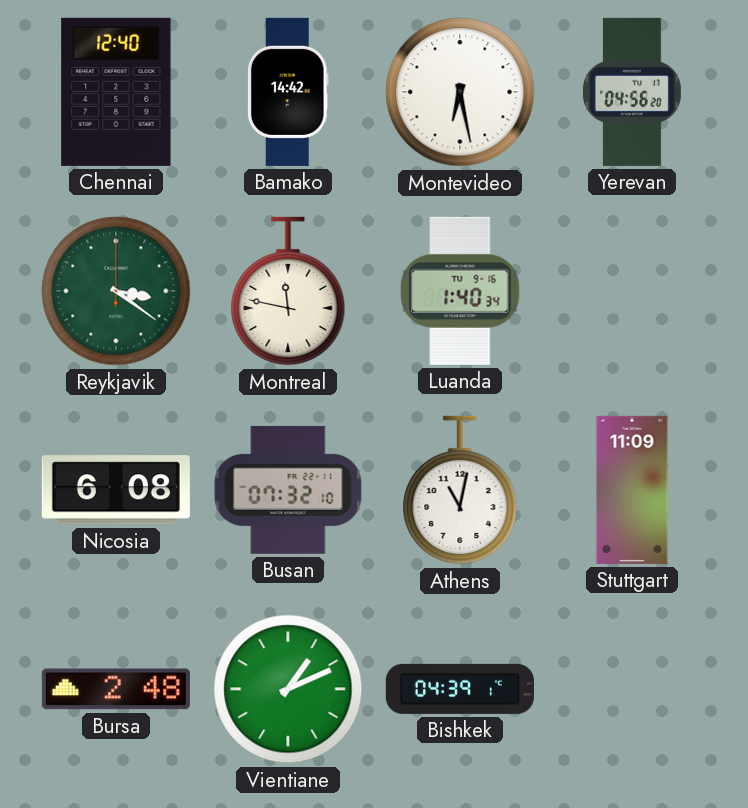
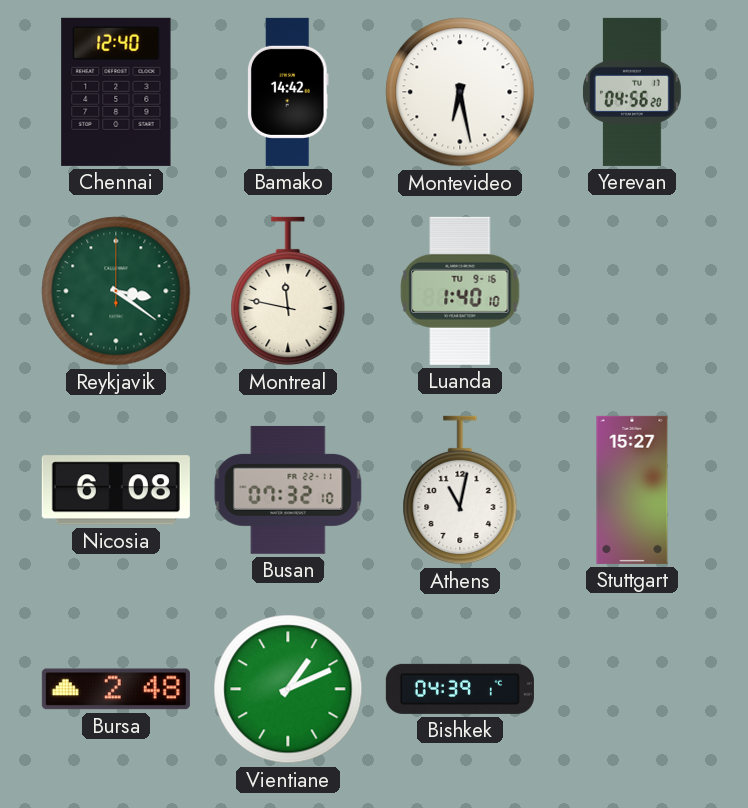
Luanda: 1:40:34 -> 1:40:10
Stuttgart: 11:09 -> 15:27
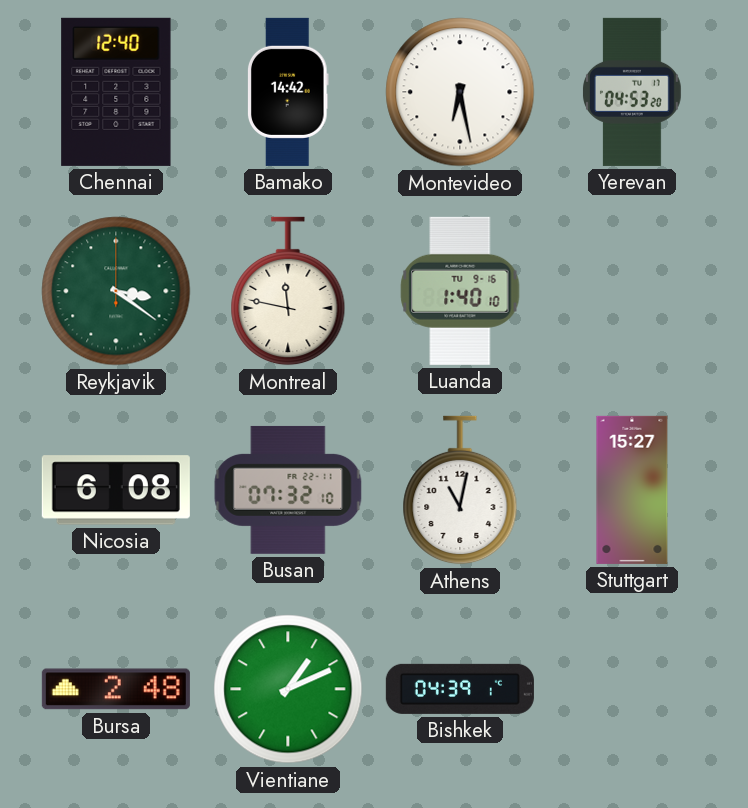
Yerevan: 04:56 -> 04:53
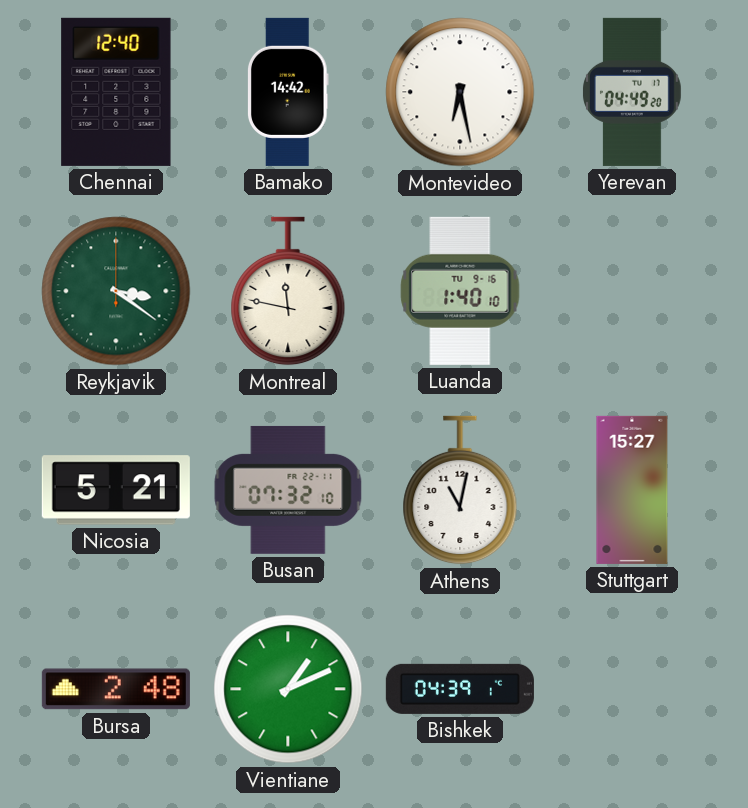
Yerevan: 04:53 -> 04:49
Nicosia: 6:08 -> 5:21
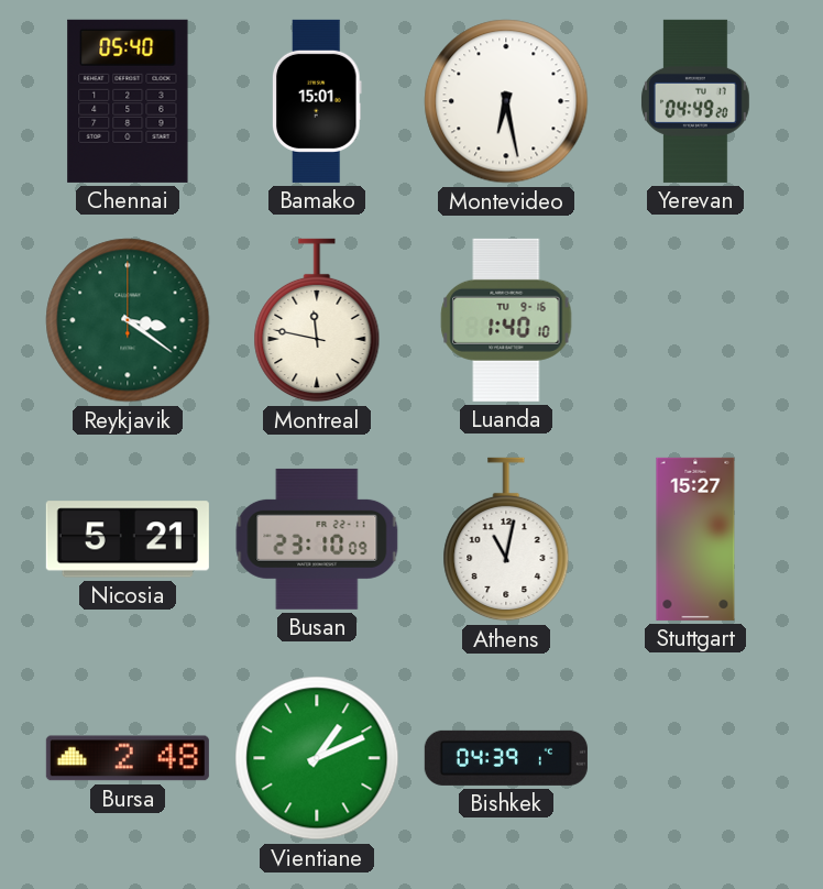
Chennai: 12:40 -> 05:40
Bamako: 14:42 -> 15:01
Busan: 07:32 -> 23:10
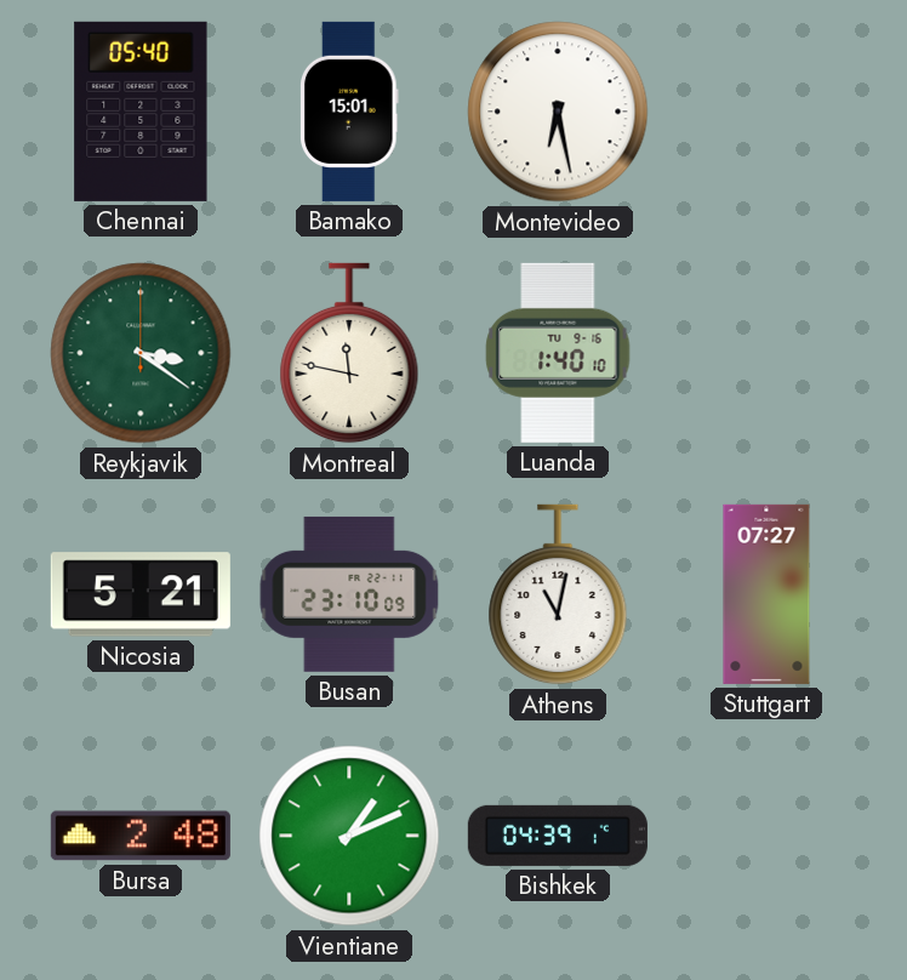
Yerevan: 04:49 -> none
Stuttgart: 15:27 -> 07:27
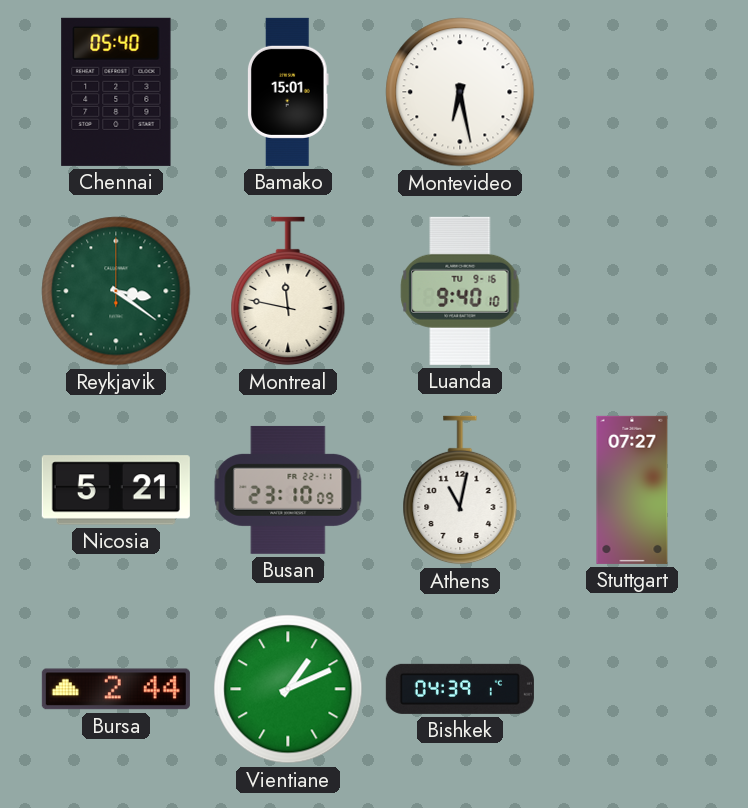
Luanda: 1:40 -> 9:40
Bursa: 2:48 -> 2:44
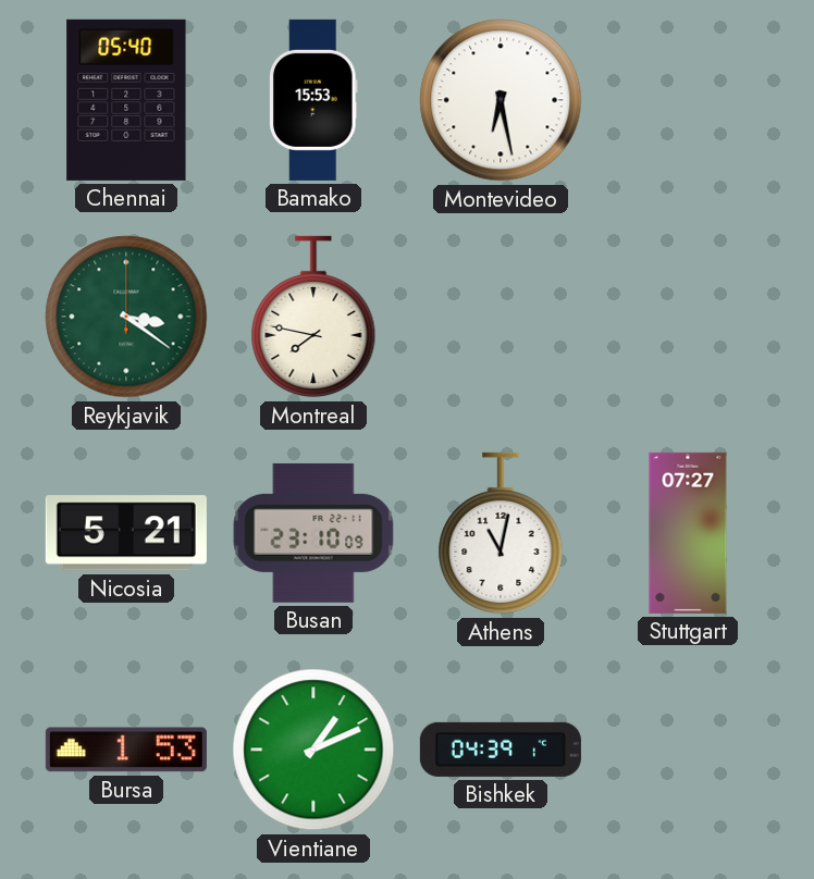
Bamako: 15:01 -> 15:53
Montreal: 11:47 -> 7:47
Luanda: 9:40 -> none
Bursa: 2:44 -> 1:53
